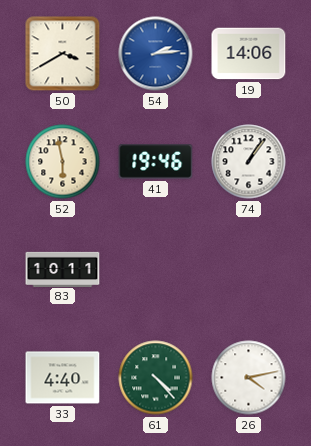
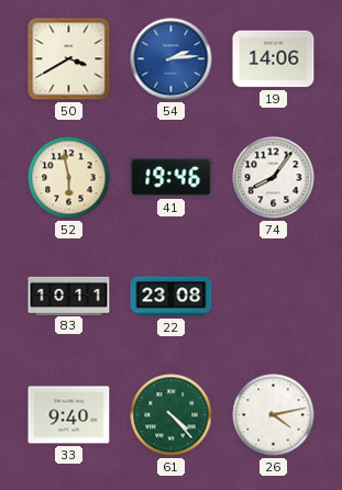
74: 1:06 -> 8:06
22: none -> 23:08
33: 4:40 -> 9:40
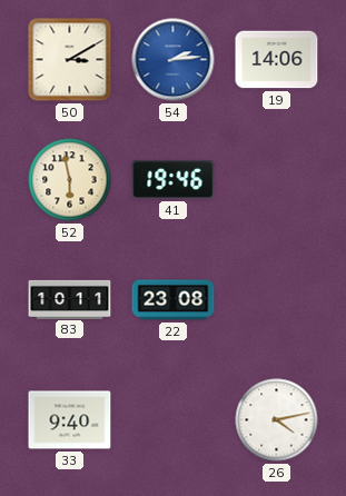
50: 3:40 -> 3:10
74: 8:06 -> none
61: 4:23 -> none
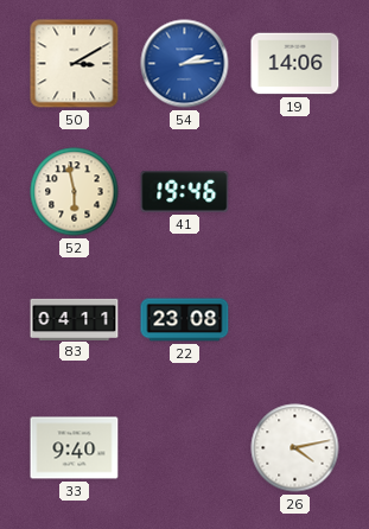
83: 10:11 -> 04:11
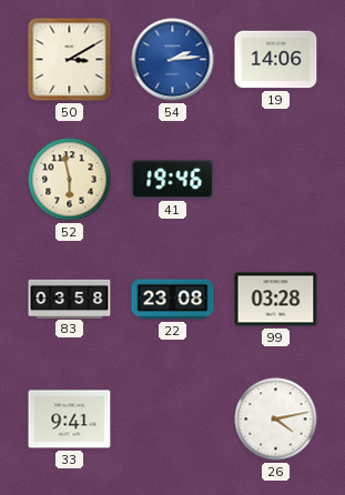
83: 04:11 -> 03:58
99: none -> 03:28
33: 9:40 -> 9:41
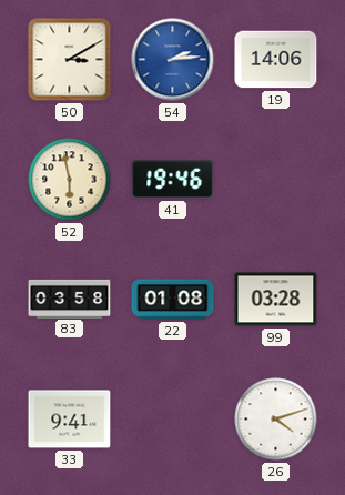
22: 23:08 -> 01:08
26: 4:13 -> 4:12
